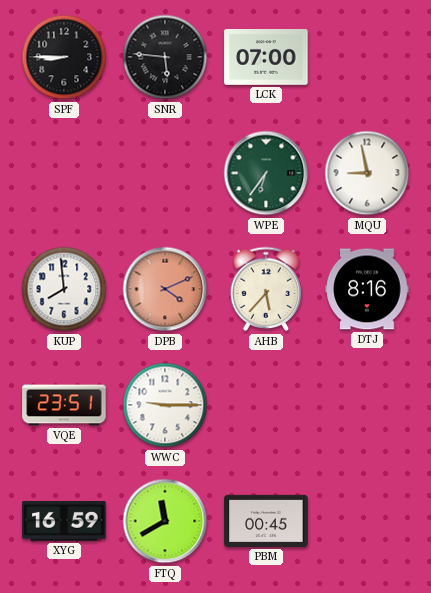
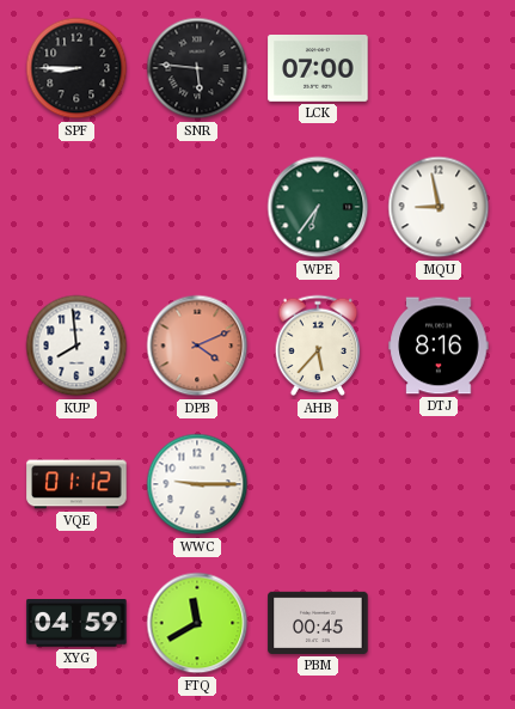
VQE: 23:51 -> 01:12
XYG: 16:59 -> 04:59
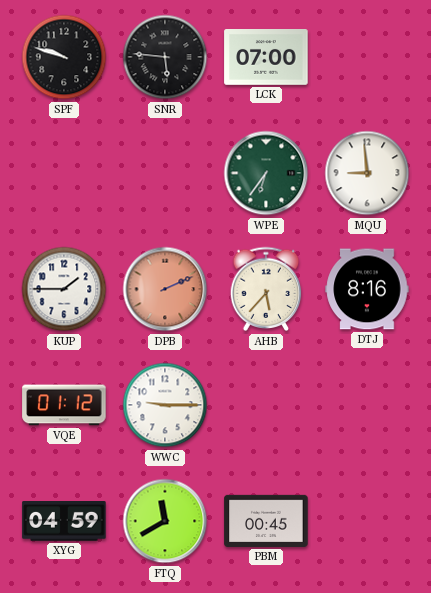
SPF: 8:45 -> 9:48
MQU: 8:58 -> 8:59
KUP: 7:59 -> 1:45
DPB: 4:11 -> 2:11
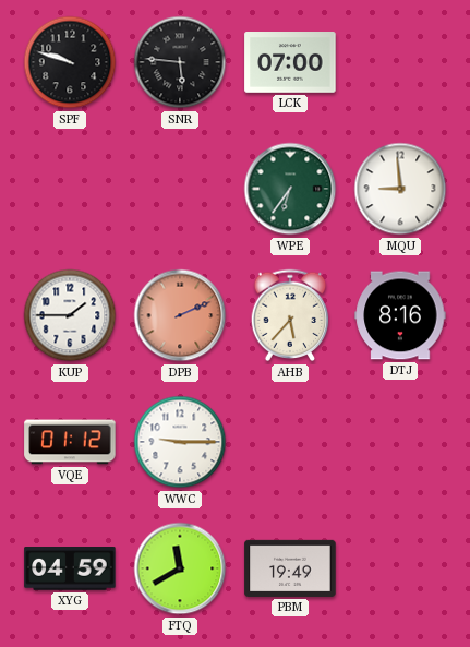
PBM: 00:45 -> 19:49
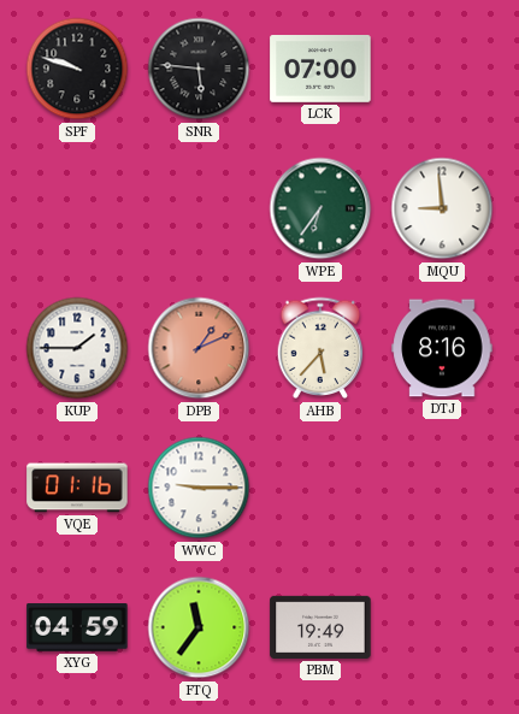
DPB: 2:11 -> 1:11
VQE: 01:12 -> 01:16
FTQ: 11:40 -> 11:36
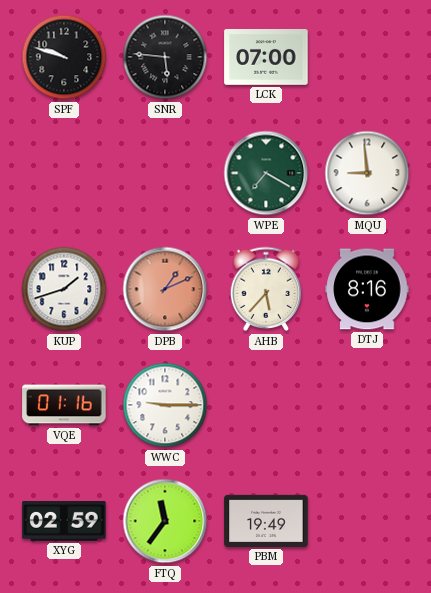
WPE: 6:36 -> 7:20
KUP: 1:45 -> 1:42
XYG: 04:59 -> 02:59
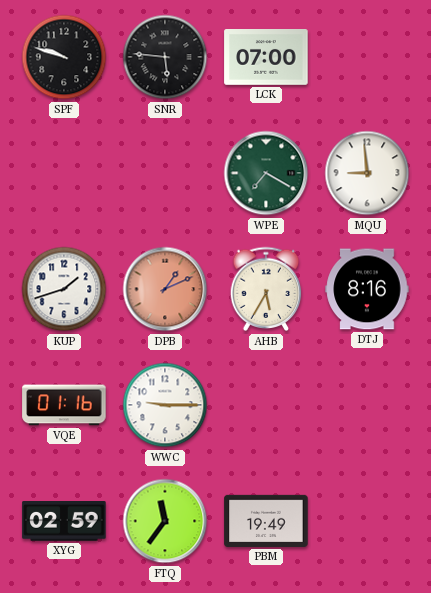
AHB: 5:37 -> 5:35
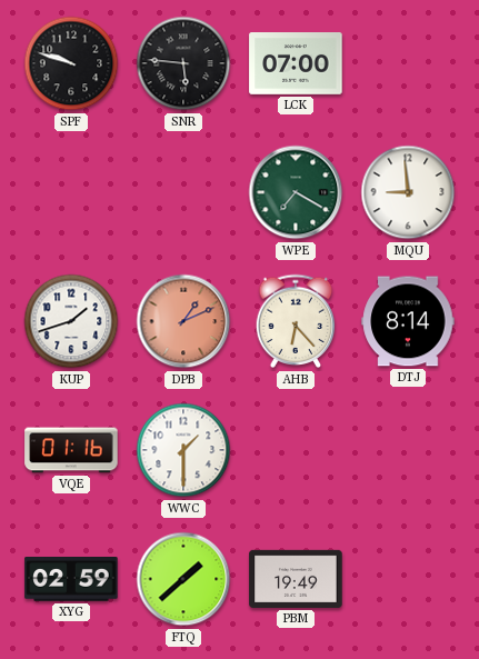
AHB: 5:35 -> 6:23
DTJ: 8:16 -> 8:14
WWC: 9:15 -> 1:30
FTQ: 11:36 -> 1:38
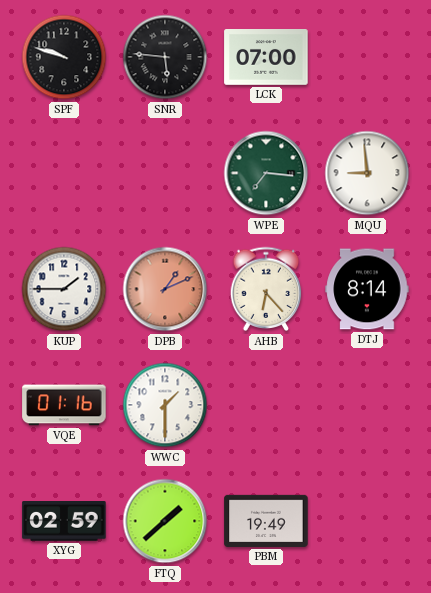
WPE: 7:20 -> 7:16
KUP: 1:42 -> 1:45
